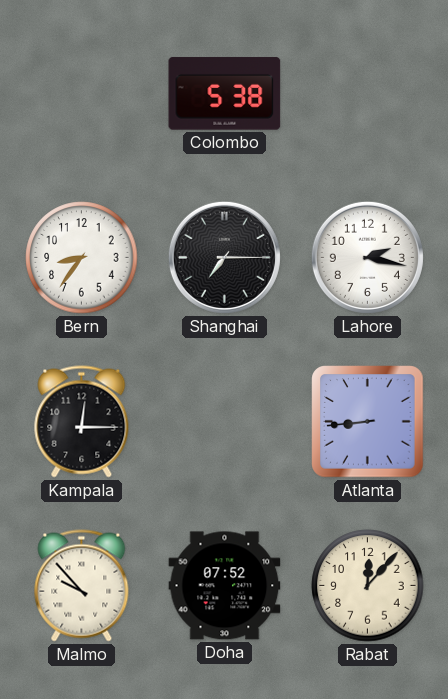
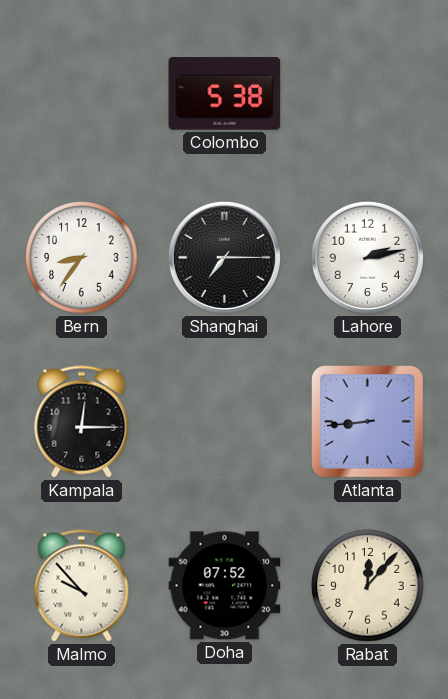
Lahore: 2:17 -> 2:13
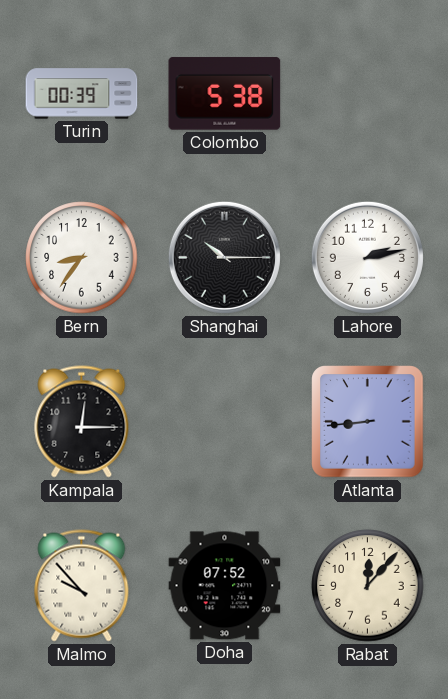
Turin: none -> 00:39
Shanghai: 7:15 -> 10:15
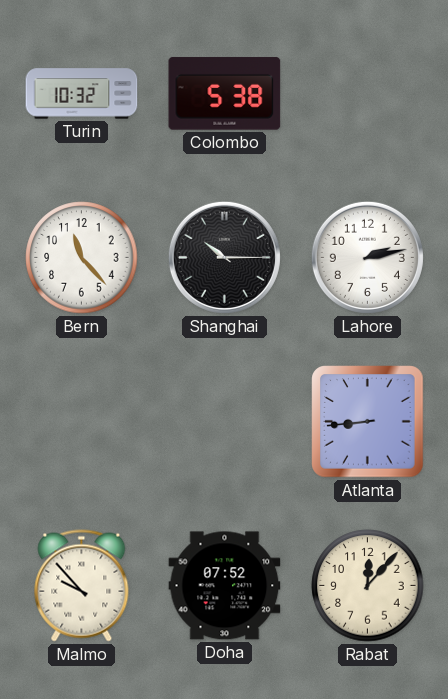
Turin: 00:39 -> 10:32
Bern: 8:36 -> 11:23
Kampala: 12:15 -> none
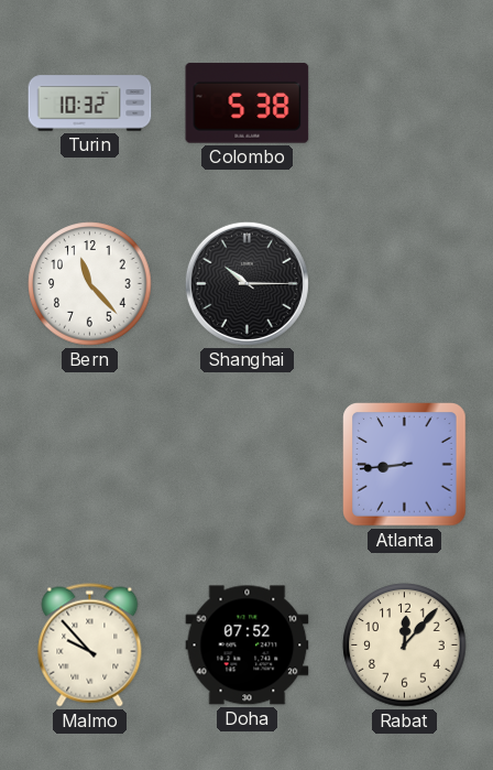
Lahore: 2:13 -> none
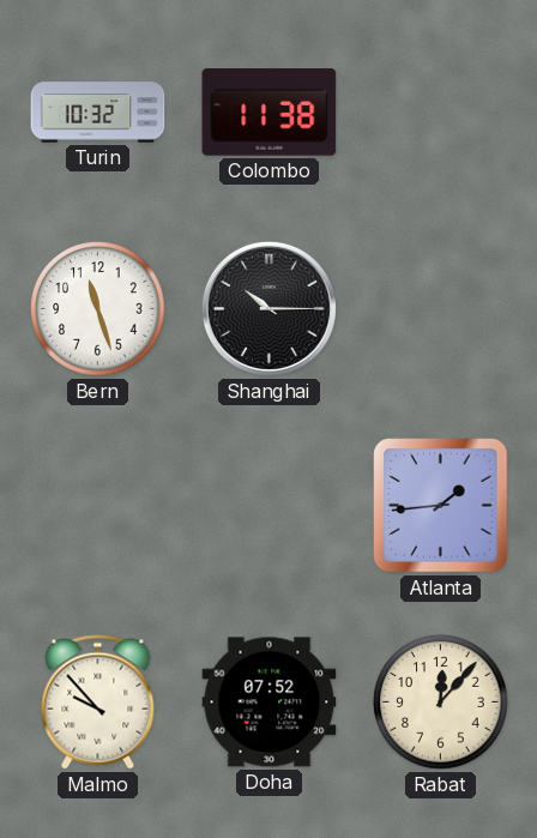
Colombo: 5:38 -> 11:38
Bern: 11:23 -> 11:27
Atlanta: 8:44 -> 1:44
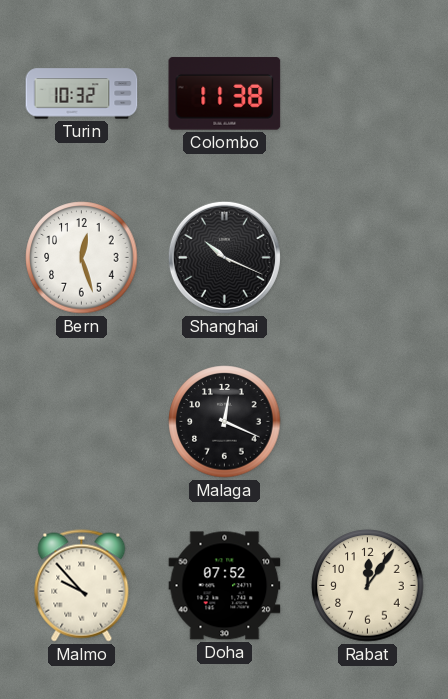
Bern: 11:27 -> 12:27
Shanghai: 10:15 -> 10:19
Malaga: none -> 12:19
Atlanta: 1:44 -> none
Rabat: 12:07 -> 12:06
